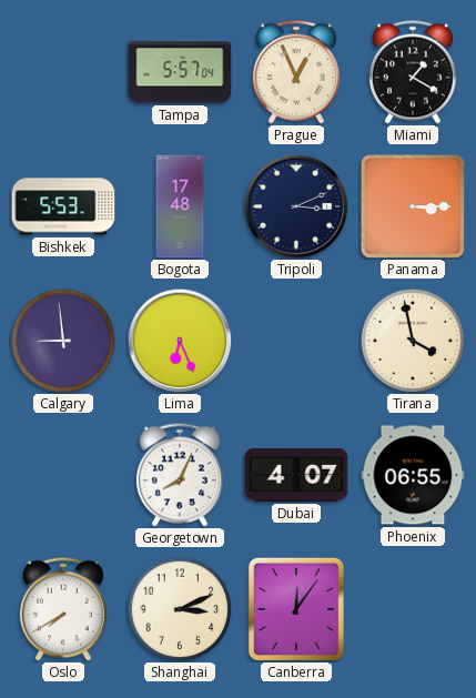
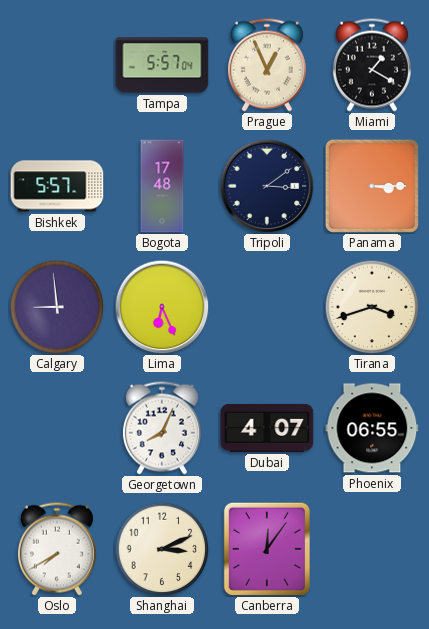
Bishkek: 5:53 -> 5:57
Tripoli: 3:11 -> 3:09
Tirana: 3:58 -> 3:42
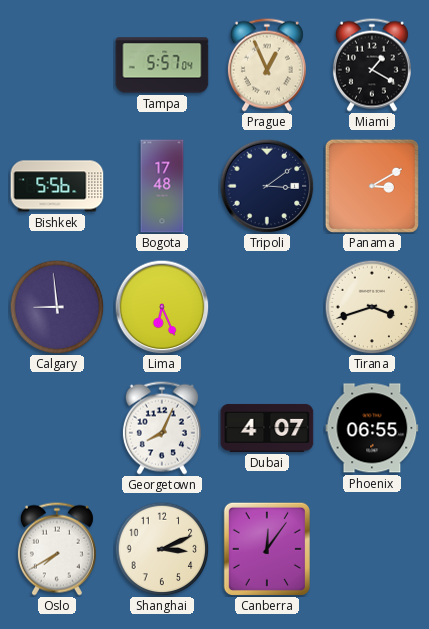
Bishkek: 5:57 -> 5:56
Panama: 3:15 -> 3:10
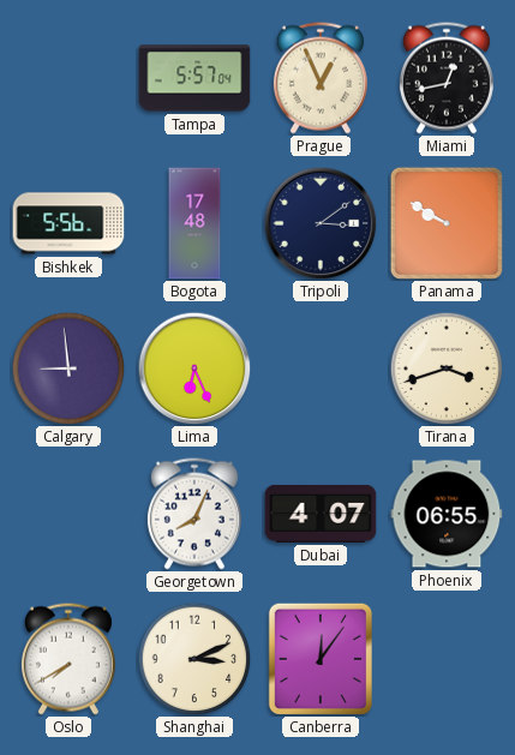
Miami: 1:20 -> 12:43
Panama: 3:10 -> 9:50
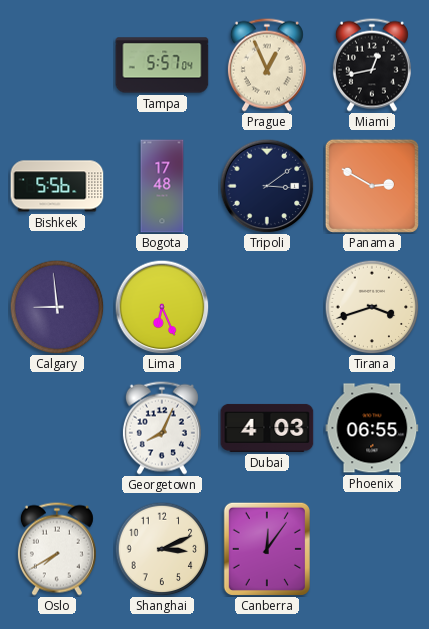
Panama: 9:50 -> 2:50
Dubai: 4:07 -> 4:03
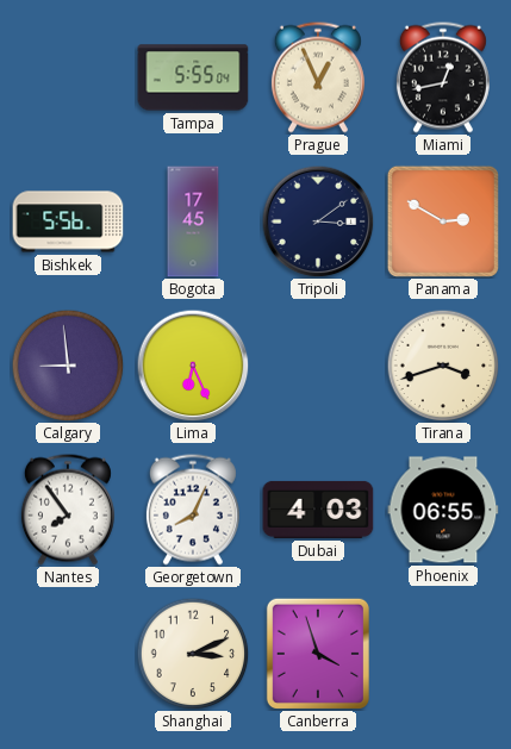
Tampa: 5:57 -> 5:55
Bogota: 17:48 -> 17:45
Nantes: none -> 7:54
Oslo: 7:40 -> none
Canberra: 12:06 -> 3:57
